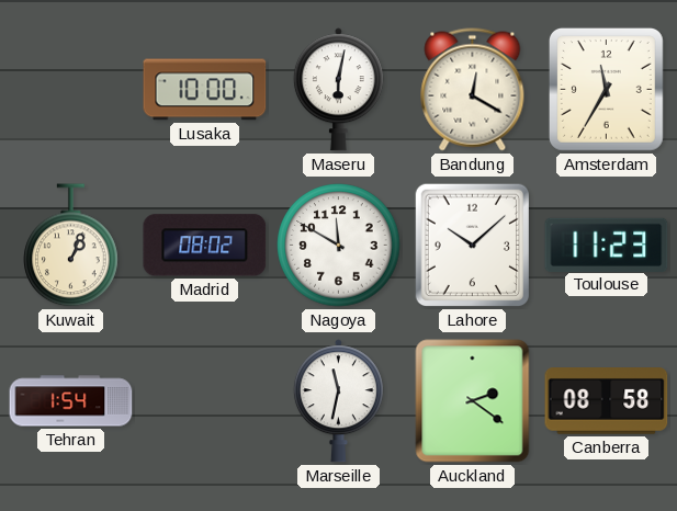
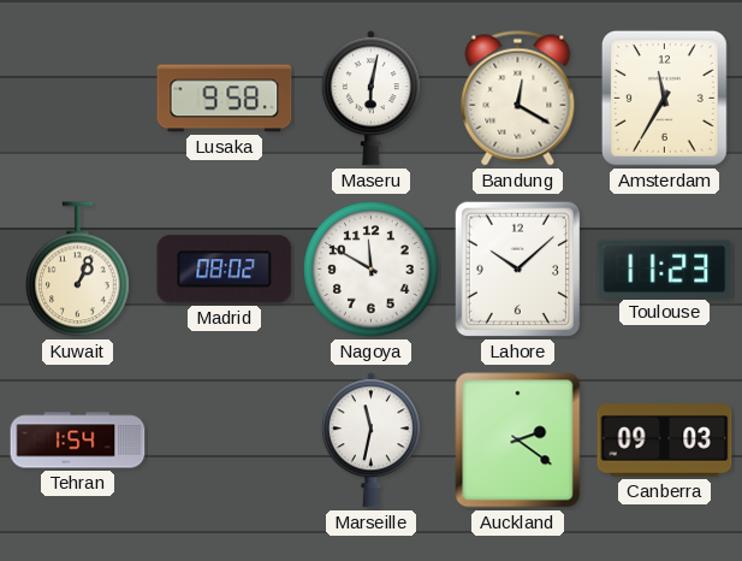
Lusaka: 10:00 -> 9:58
Canberra: 08:58 -> 09:03
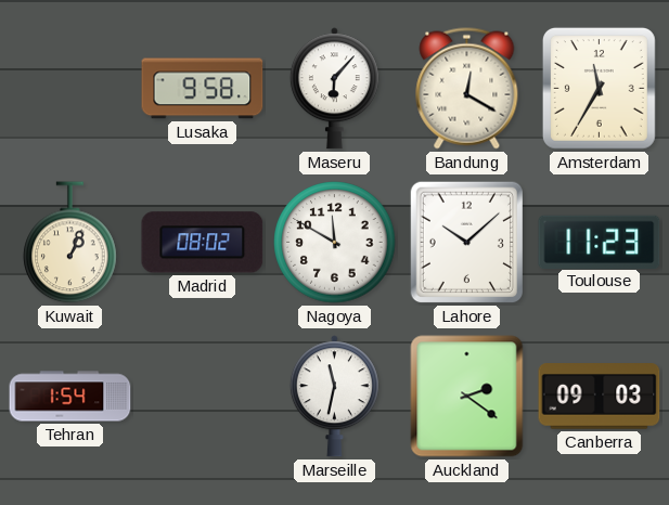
Maseru: 6:02 -> 6:07
